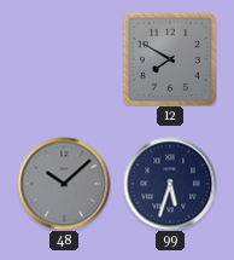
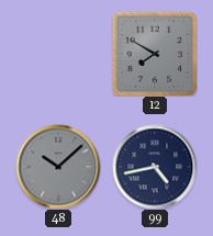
99: 5:33 -> 4:43
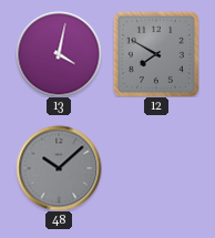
13: none -> 4:02
99: 4:43 -> none
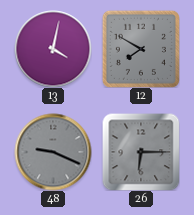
48: 10:08 -> 9:19
26: none -> 6:15
